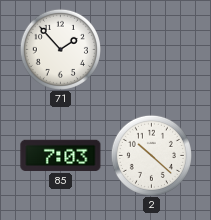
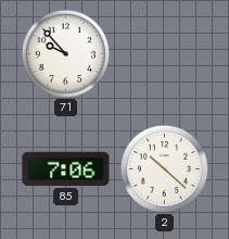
71: 1:53 -> 9:53
85: 7:03 -> 7:06
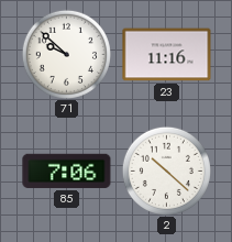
71: 9:53 -> 9:52
23: none -> 11:16
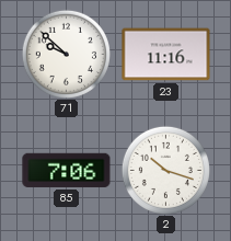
2: 10:22 -> 10:18
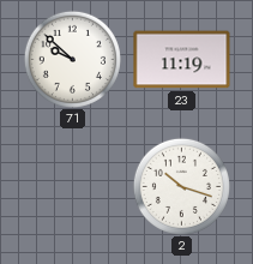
23: 11:16 -> 11:19
85: 7:06 -> none
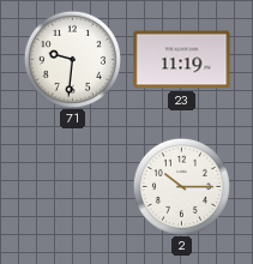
71: 9:52 -> 9:31
2: 10:18 -> 10:15
